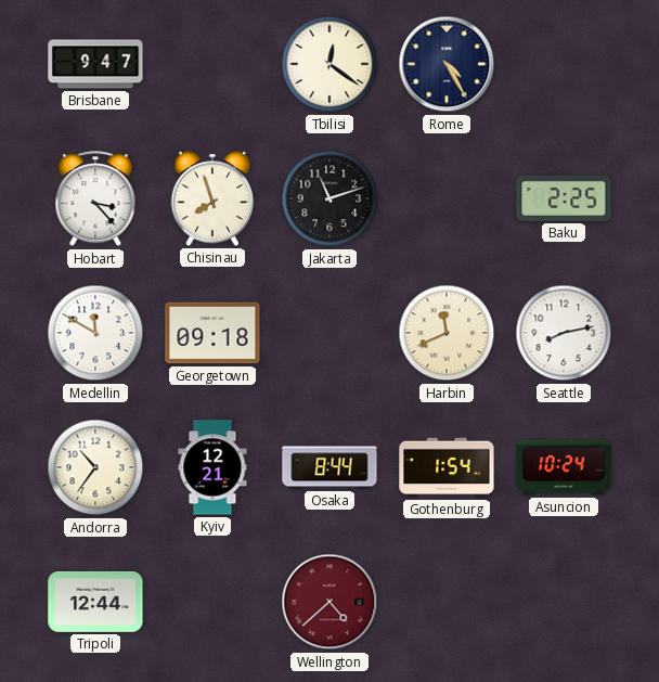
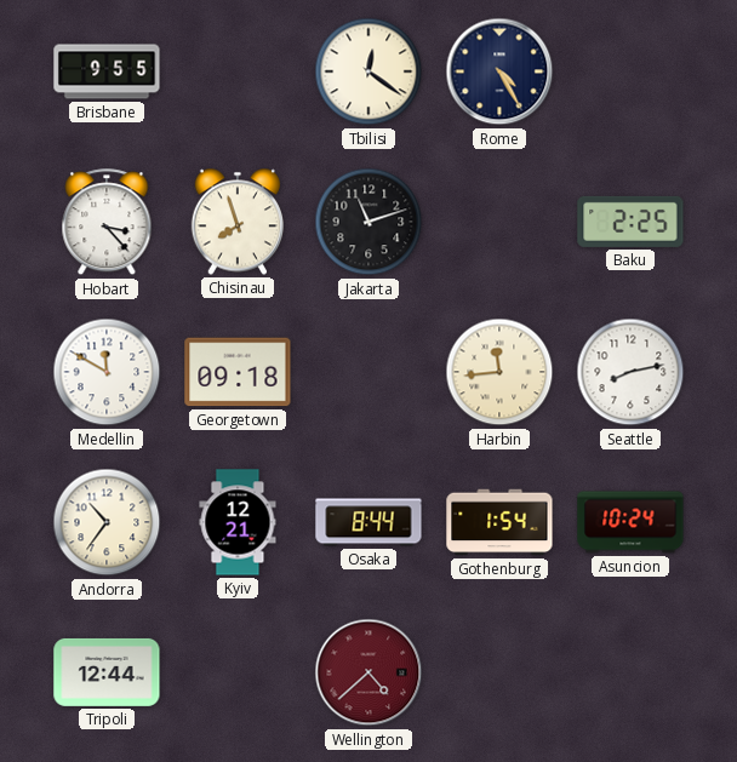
Brisbane: 9:47 -> 9:55
Harbin: 11:41 -> 11:44
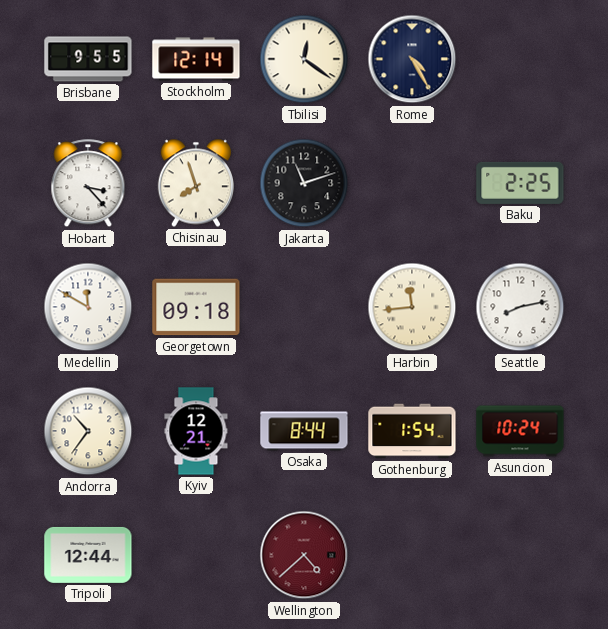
Stockholm: none -> 12:14
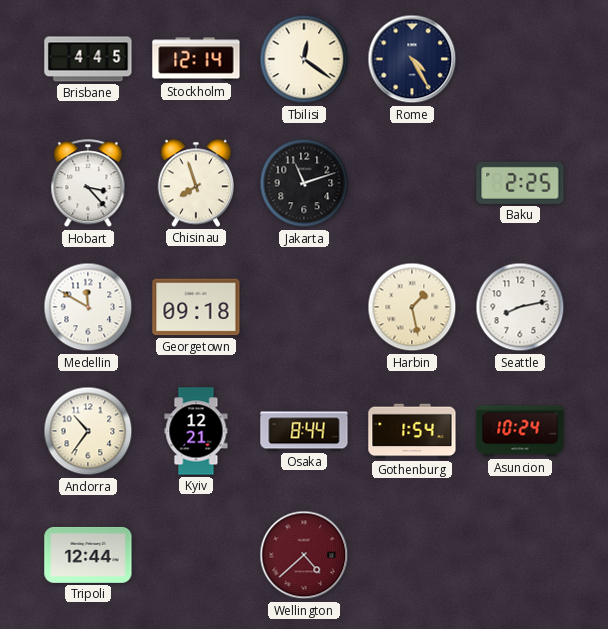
Brisbane: 9:55 -> 4:45
Harbin: 11:44 -> 1:28
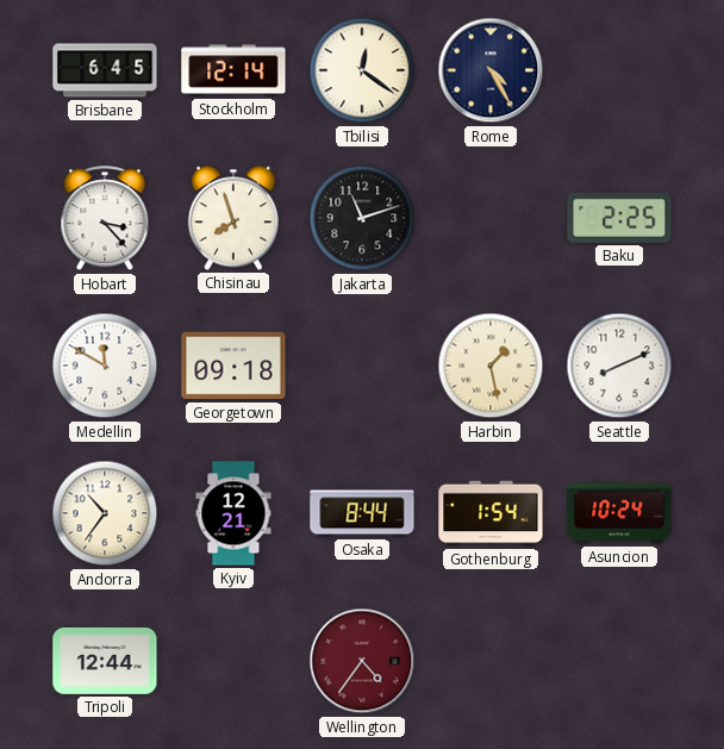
Brisbane: 4:45 -> 6:45
Seattle: 8:13 -> 8:11
Wellington: 4:38 -> 4:36
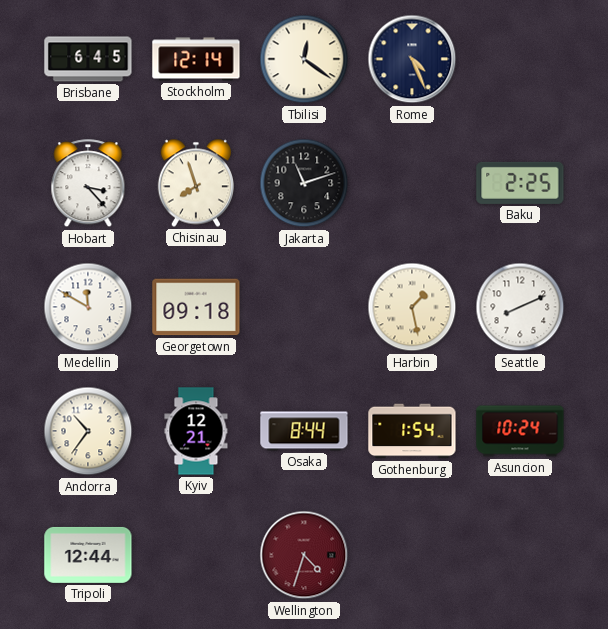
Rome: 4:25 -> 4:26
Wellington: 4:36 -> 4:33
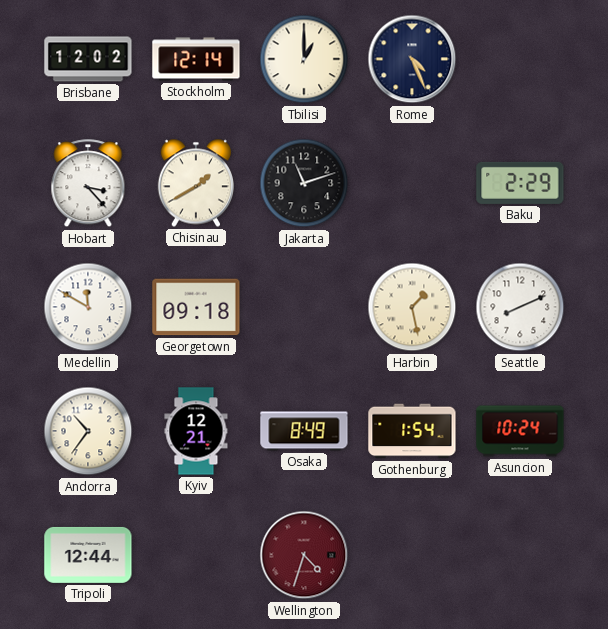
Brisbane: 6:45 -> 12:02
Tbilisi: 12:21 -> 1:00
Chisinau: 7:57 -> 1:40
Baku: 2:25 -> 2:29
Osaka: 8:44 -> 8:49
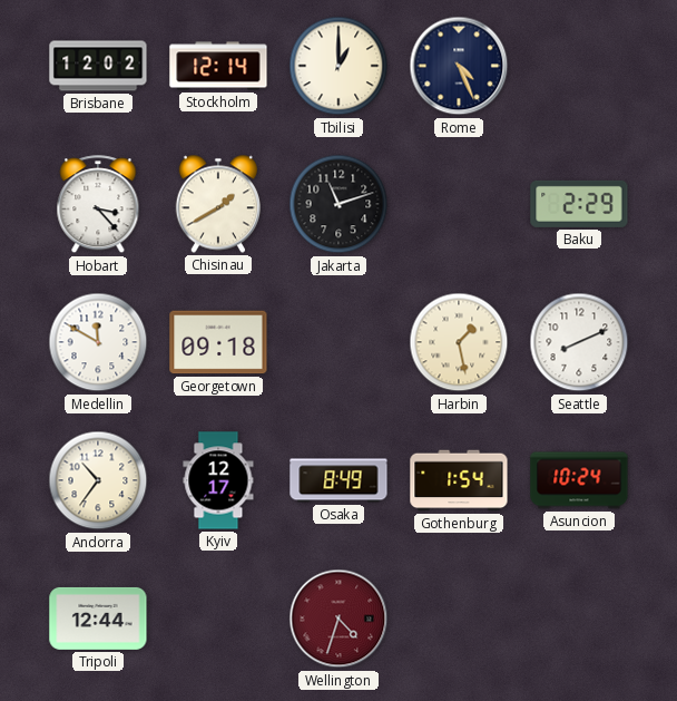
Kyiv: 12:21 -> 12:17
